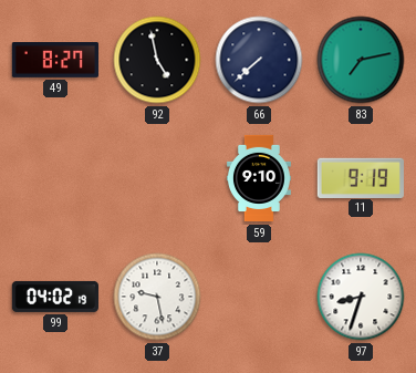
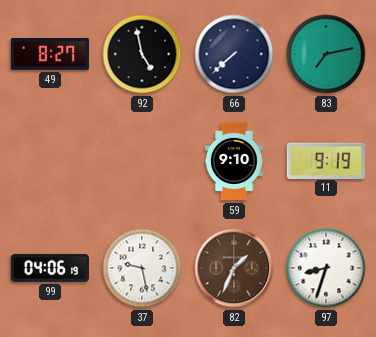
99: 04:02 -> 04:06
82: none -> 1:34
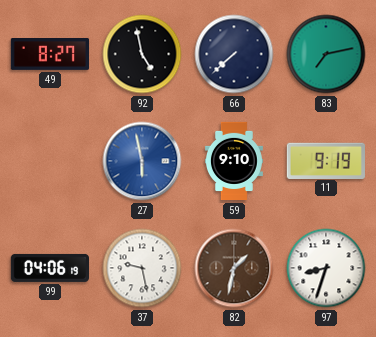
27: none -> 5:58
82: 1:34 -> 1:32
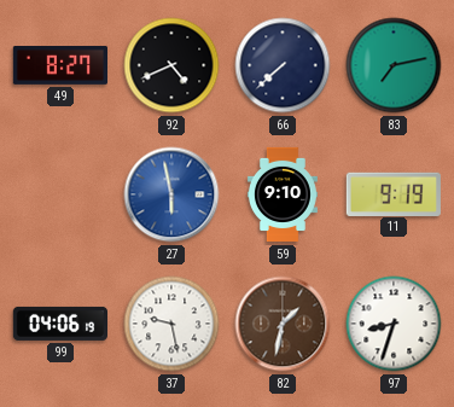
92: 4:58 -> 4:41
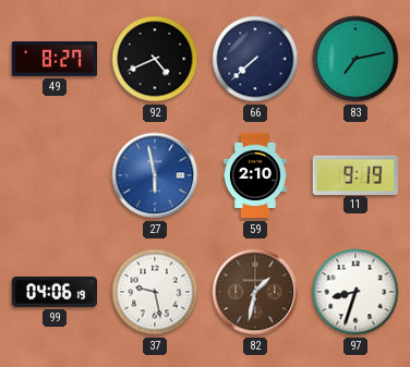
59: 9:10 -> 2:10
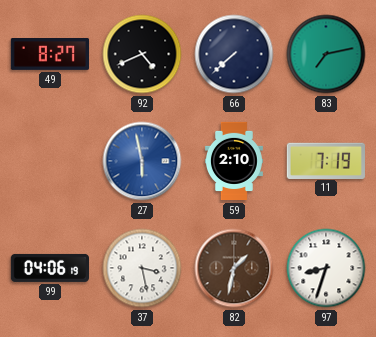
11: 9:19 -> 7:19
37: 9:28 -> 3:28
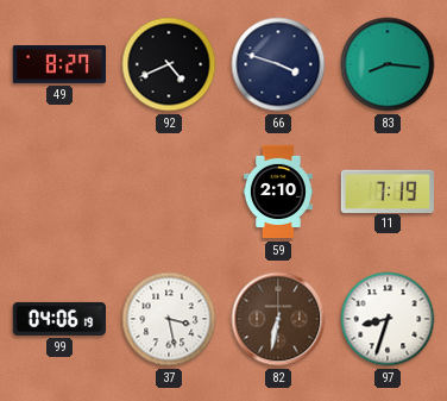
66: 7:38 -> 3:48
83: 7:13 -> 8:16
27: 5:58 -> none
82: 1:32 -> 6:32
